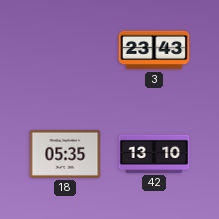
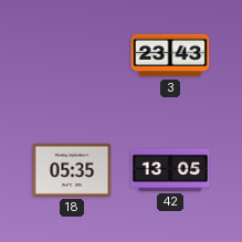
42: 13:10 -> 13:05
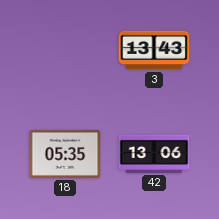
3: 23:43 -> 13:43
42: 13:05 -> 13:06
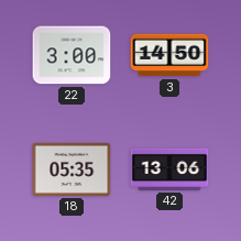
22: none -> 3:00
3: 13:43 -> 14:50
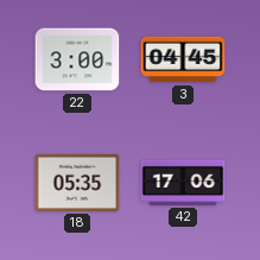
3: 14:50 -> 04:45
42: 13:06 -> 17:06
